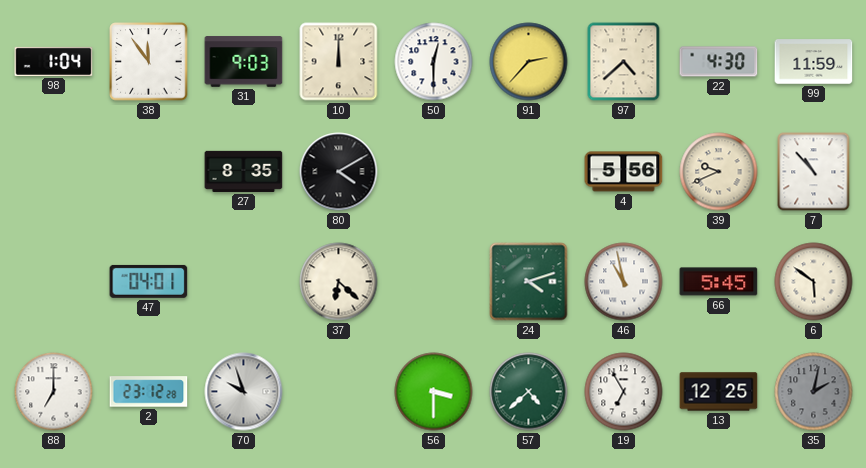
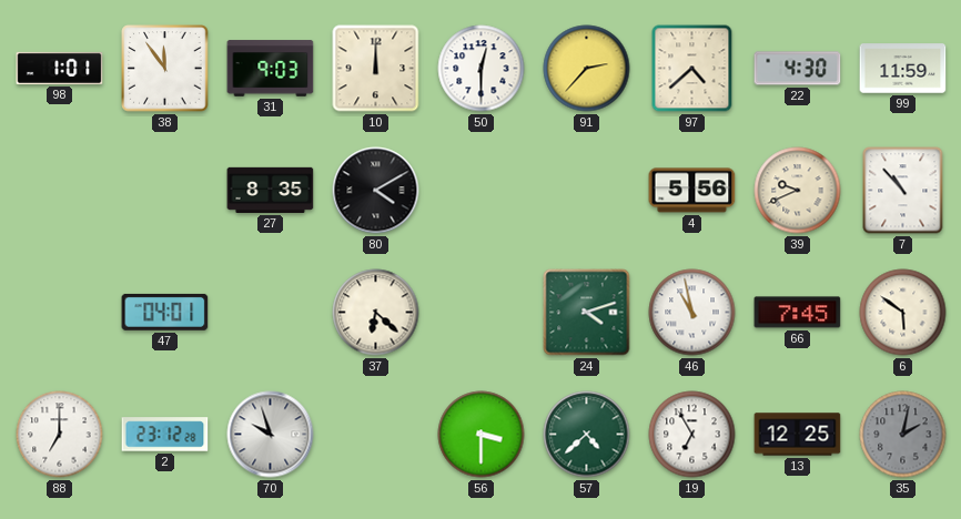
98: 1:04 -> 1:01
66: 5:45 -> 7:45
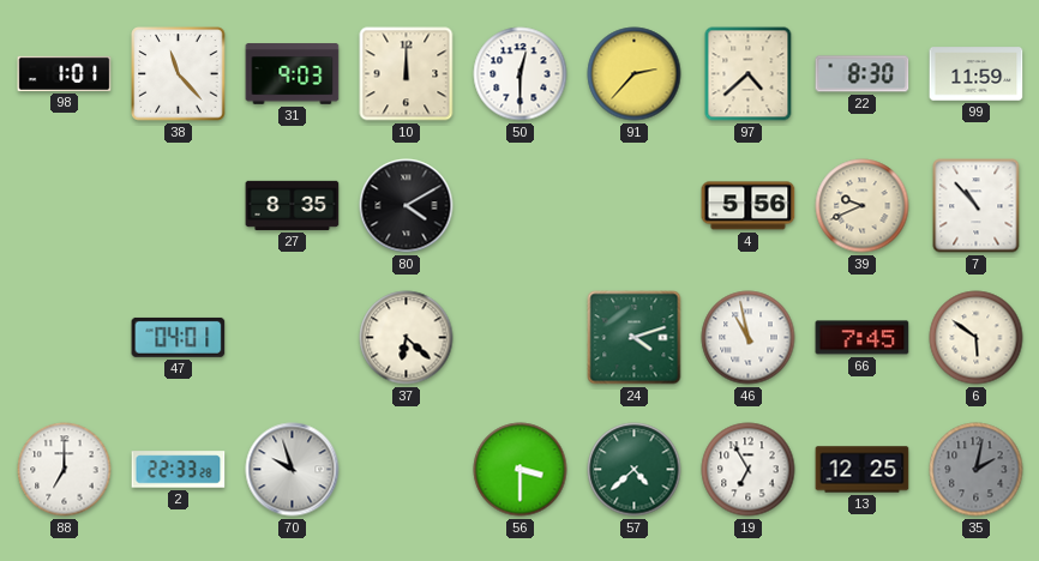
38: 11:54 -> 11:23
22: 4:30 -> 8:30
2: 23:12 -> 22:33
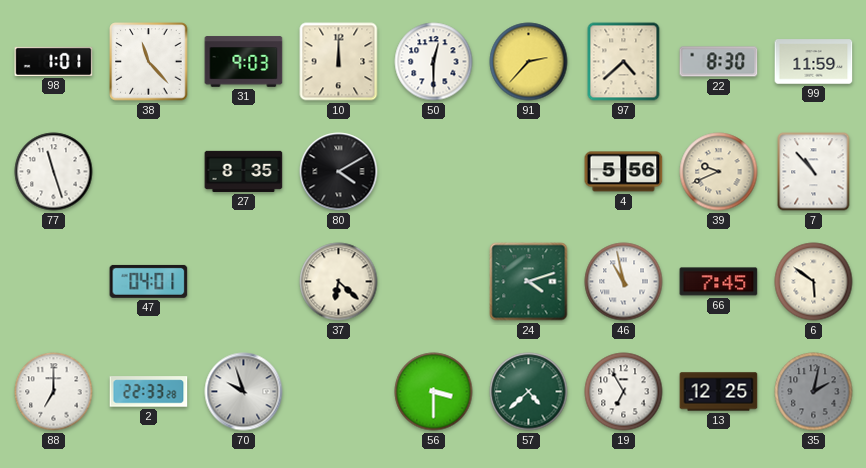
77: none -> 11:27
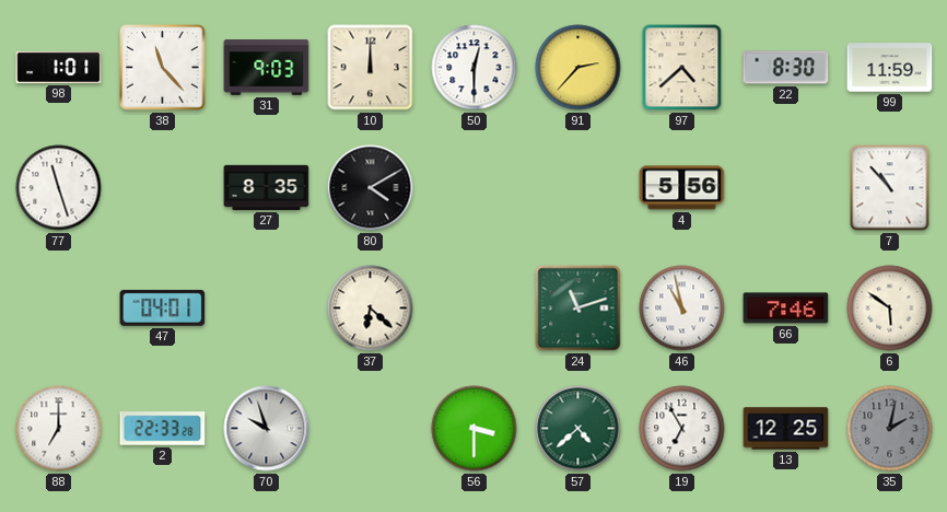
39: 9:41 -> none
24: 4:12 -> 11:12
66: 7:45 -> 7:46
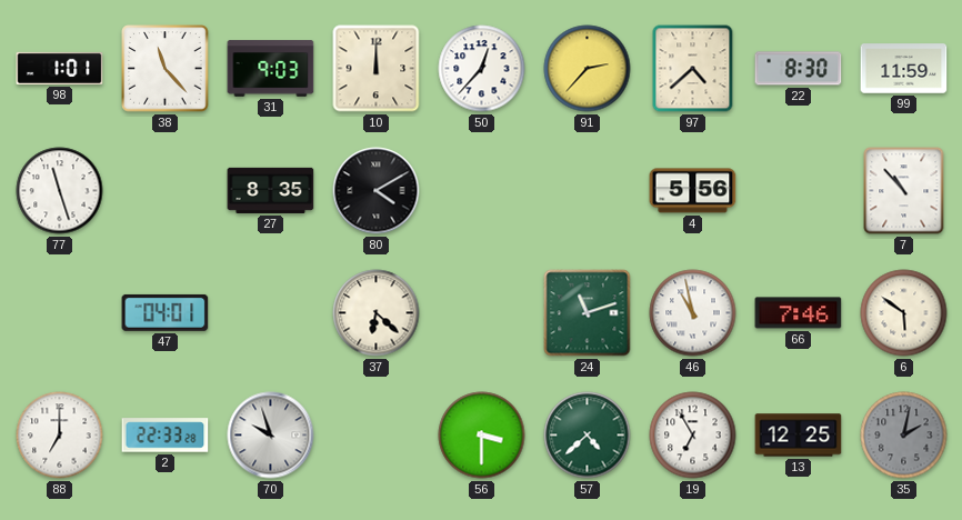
50: 12:30 -> 12:37
